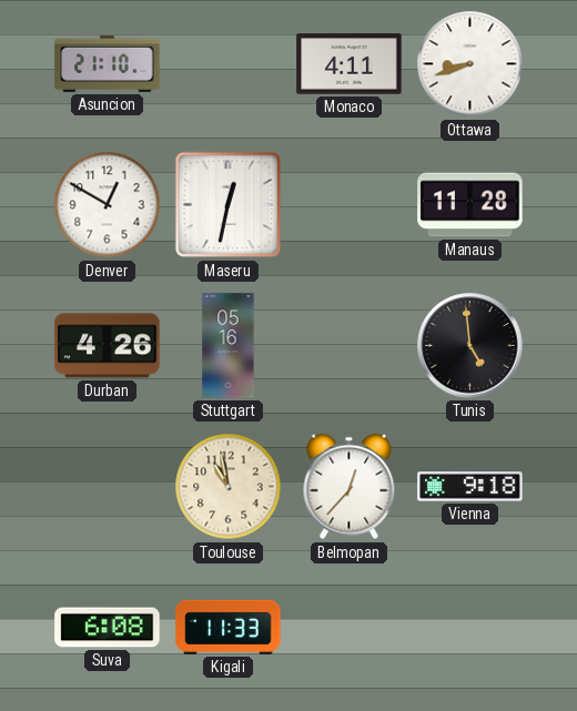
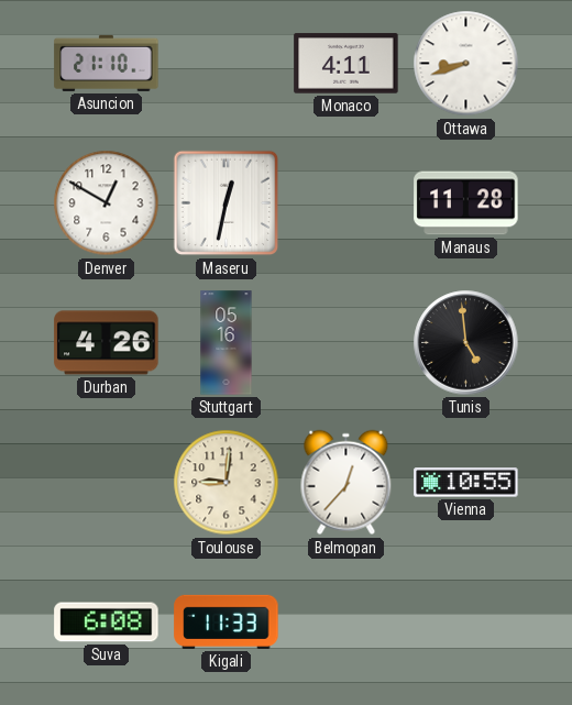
Toulouse: 10:58 -> 9:01
Vienna: 9:18 -> 10:55
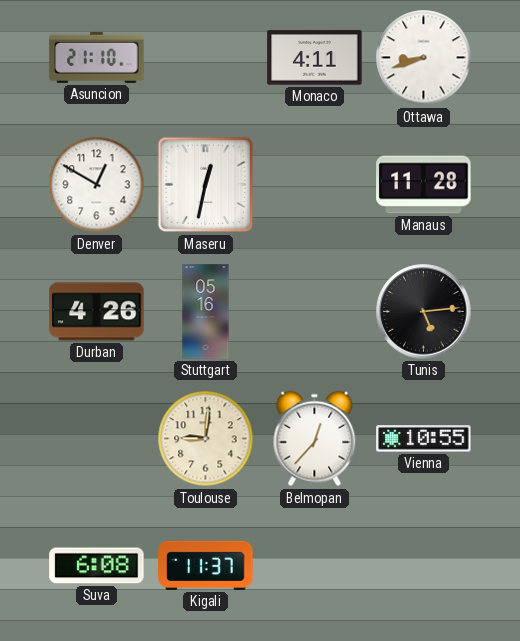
Tunis: 4:59 -> 5:14
Kigali: 11:33 -> 11:37
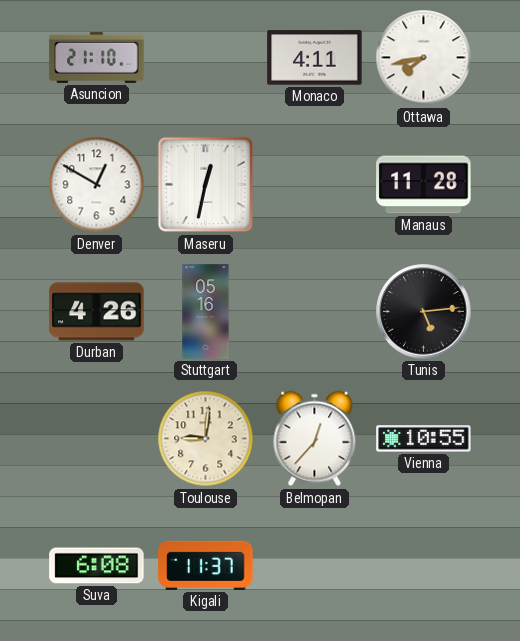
Ottawa: 8:42 -> 7:43
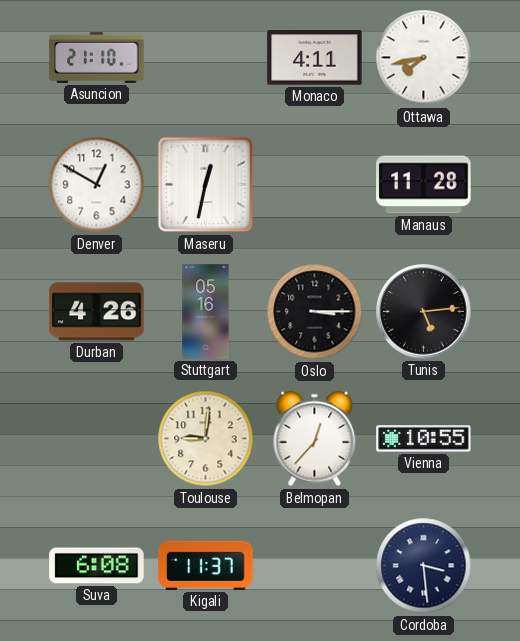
Oslo: none -> 3:15
Cordoba: none -> 3:29
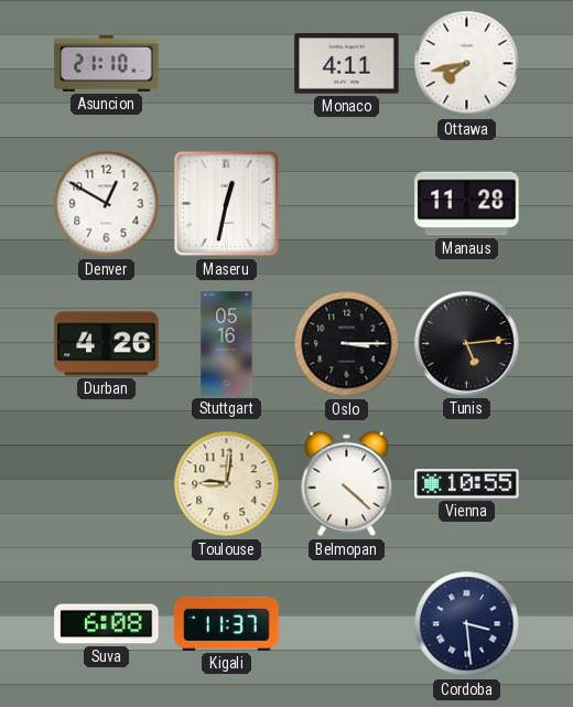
Belmopan: 12:37 -> 4:22
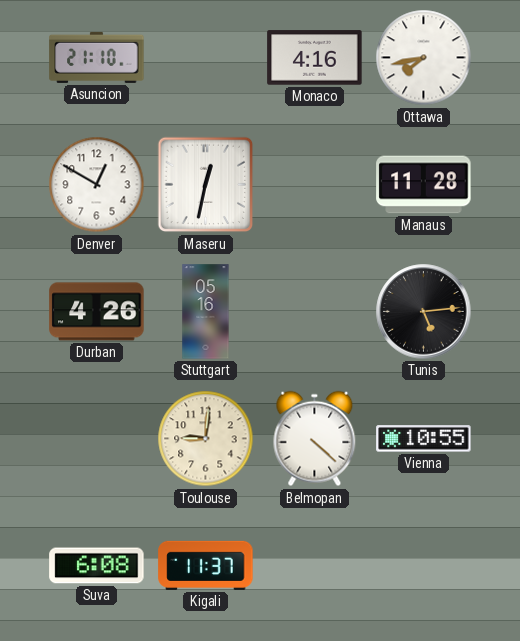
Monaco: 4:11 -> 4:16
Oslo: 3:15 -> none
Cordoba: 3:29 -> none
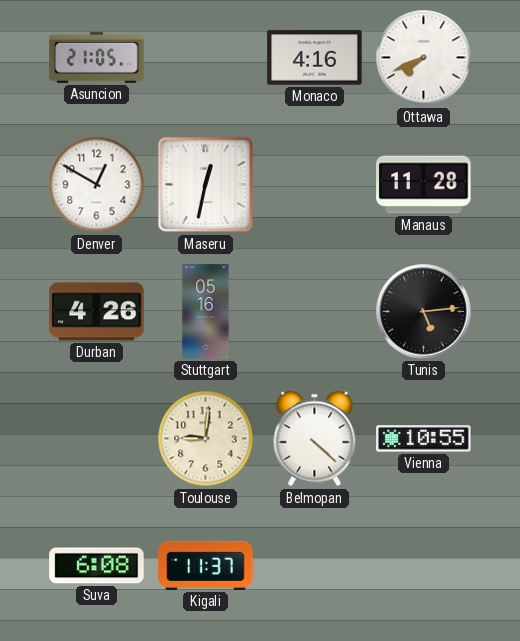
Asuncion: 21:10 -> 21:05
Ottawa: 7:43 -> 7:41
